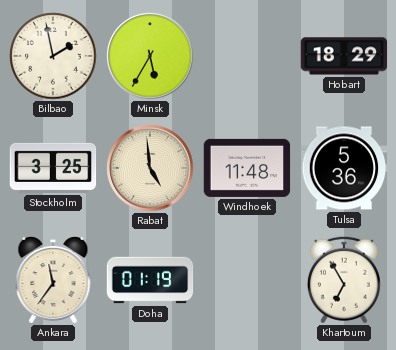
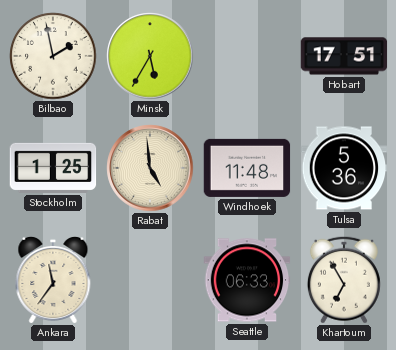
Hobart: 18:29 -> 17:51
Stockholm: 3:25 -> 1:25
Doha: 01:19 -> none
Seattle: none -> 06:33
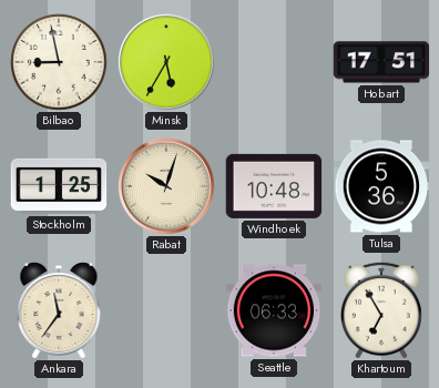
Bilbao: 1:58 -> 8:58
Rabat: 4:59 -> 10:03
Windhoek: 11:48 -> 10:48
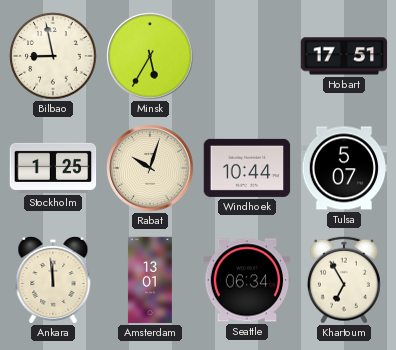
Windhoek: 10:48 -> 10:44
Tulsa: 5:36 -> 5:07
Ankara: 11:36 -> 11:59
Amsterdam: none -> 13:01
Seattle: 06:33 -> 06:34
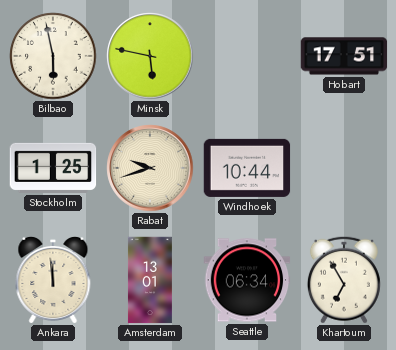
Bilbao: 8:58 -> 5:58
Minsk: 5:35 -> 5:47
Rabat: 10:03 -> 9:42
Tulsa: 5:07 -> none
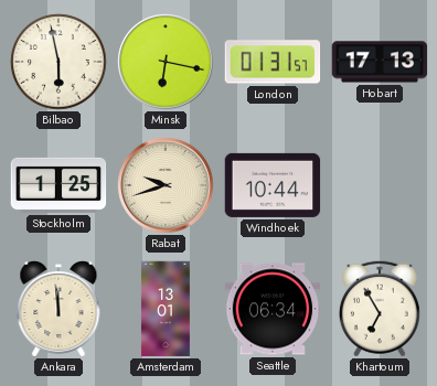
Minsk: 5:47 -> 6:17
London: none -> 01:31
Hobart: 17:51 -> 17:13
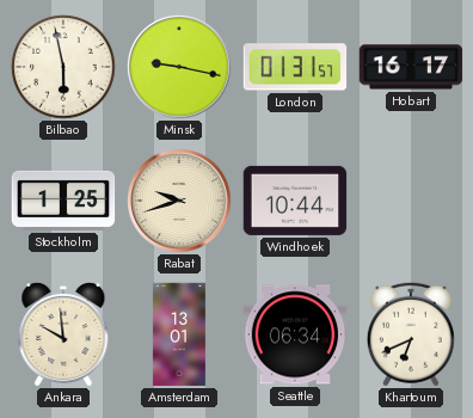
Minsk: 6:17 -> 9:17
Hobart: 17:13 -> 16:17
Ankara: 11:59 -> 9:59
Khartoum: 6:55 -> 6:41
